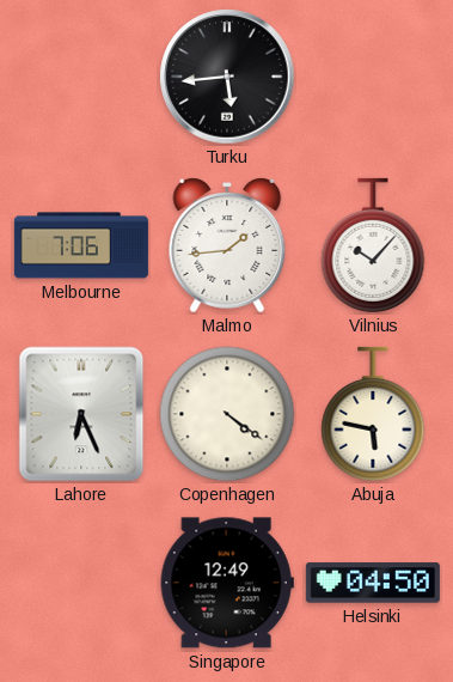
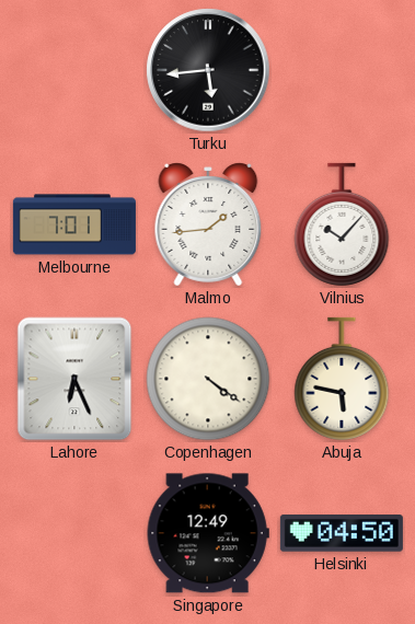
Melbourne: 7:06 -> 7:01
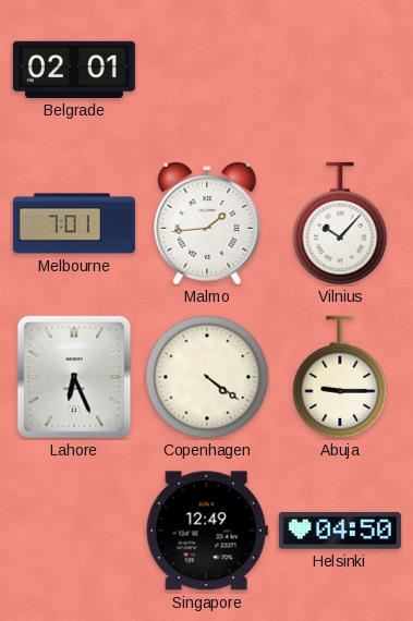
Belgrade: none -> 02:01
Turku: 5:44 -> none
Abuja: 5:47 -> 9:15
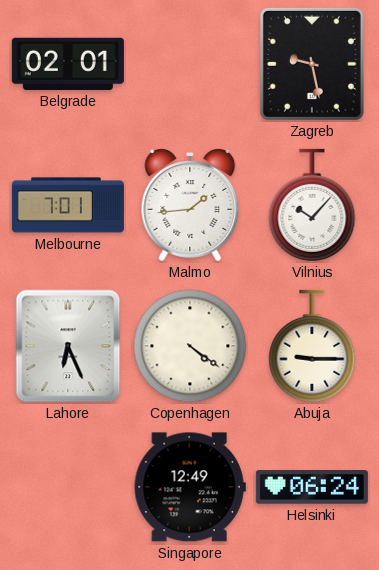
Zagreb: none -> 9:28
Helsinki: 04:50 -> 06:24
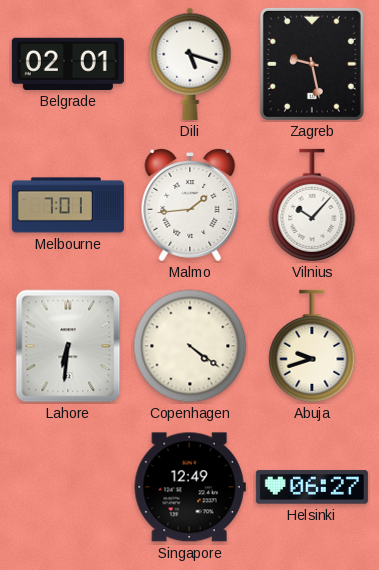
Dili: none -> 5:18
Lahore: 6:26 -> 6:31
Abuja: 9:15 -> 9:42
Helsinki: 06:24 -> 06:27
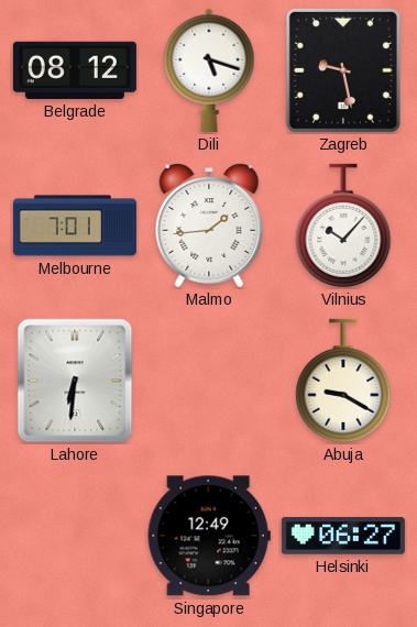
Belgrade: 02:01 -> 08:12
Copenhagen: 4:21 -> none
Abuja: 9:42 -> 9:20
